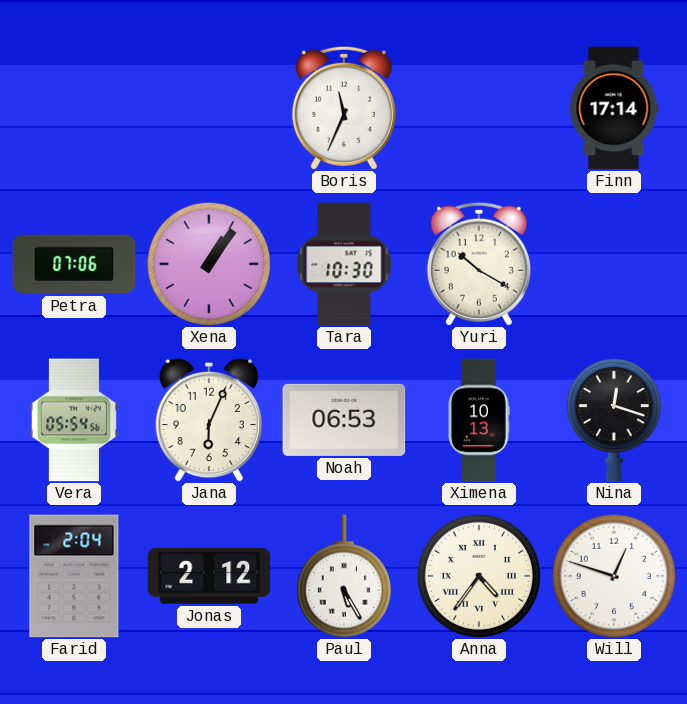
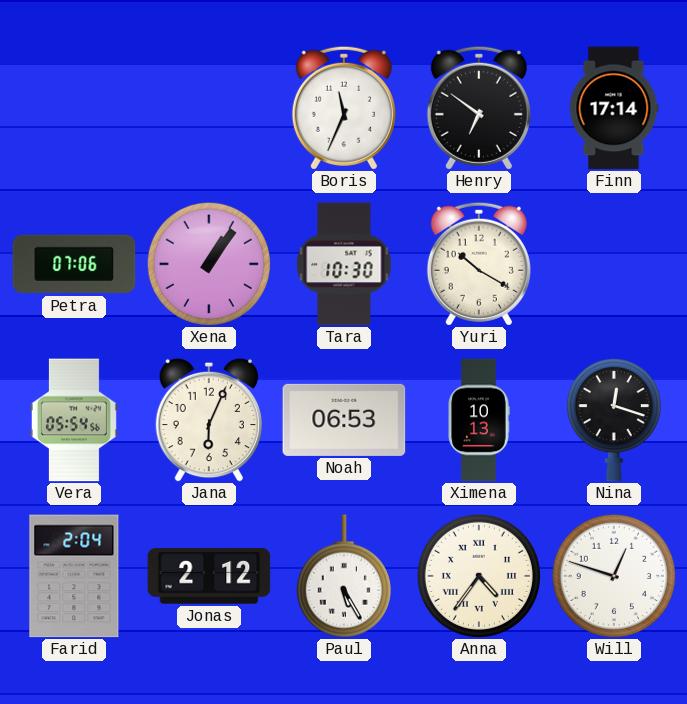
Henry: none -> 6:51
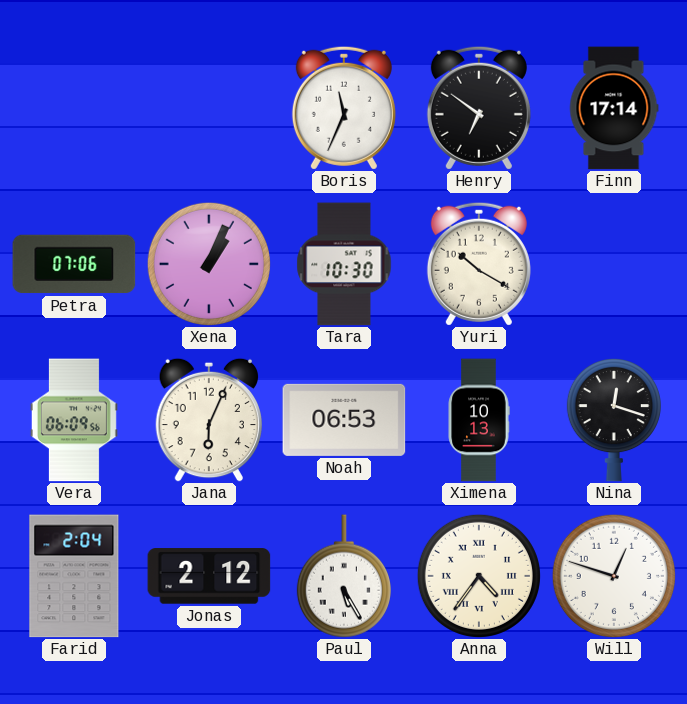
Xena: 1:06 -> 1:04
Vera: 05:54 -> 06:09
